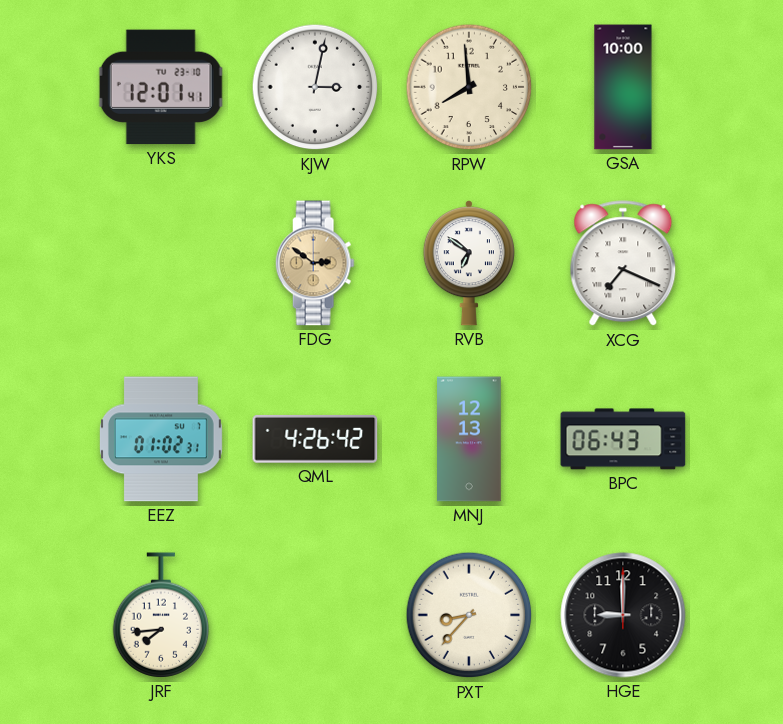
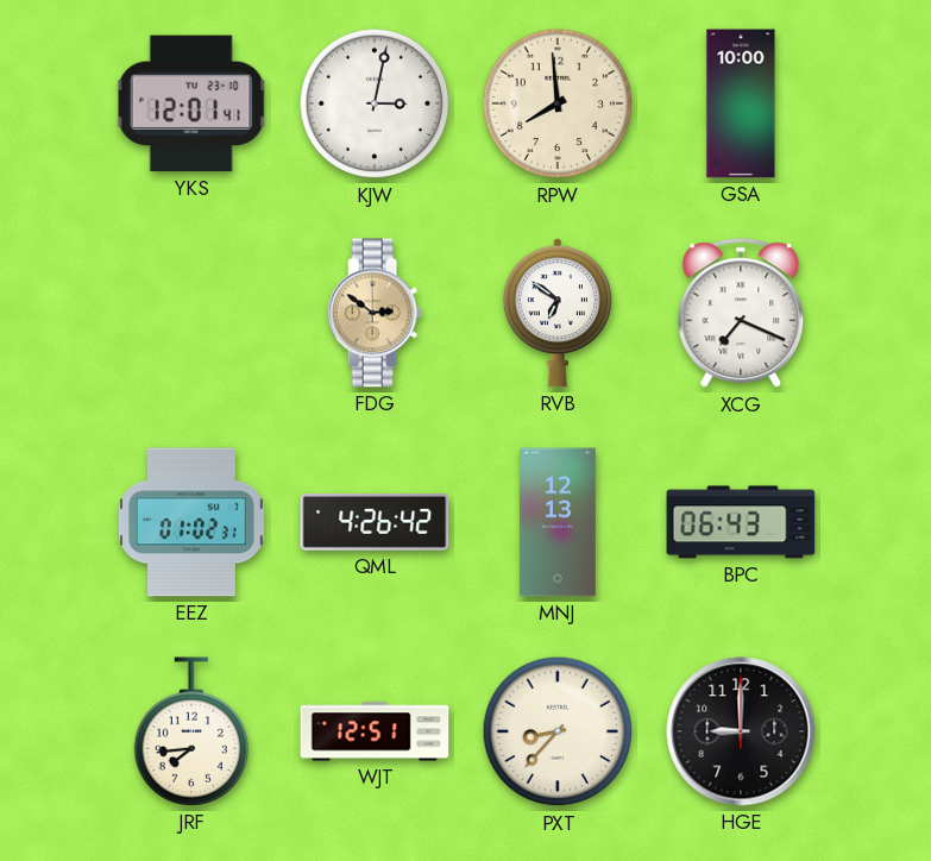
WJT: none -> 12:51
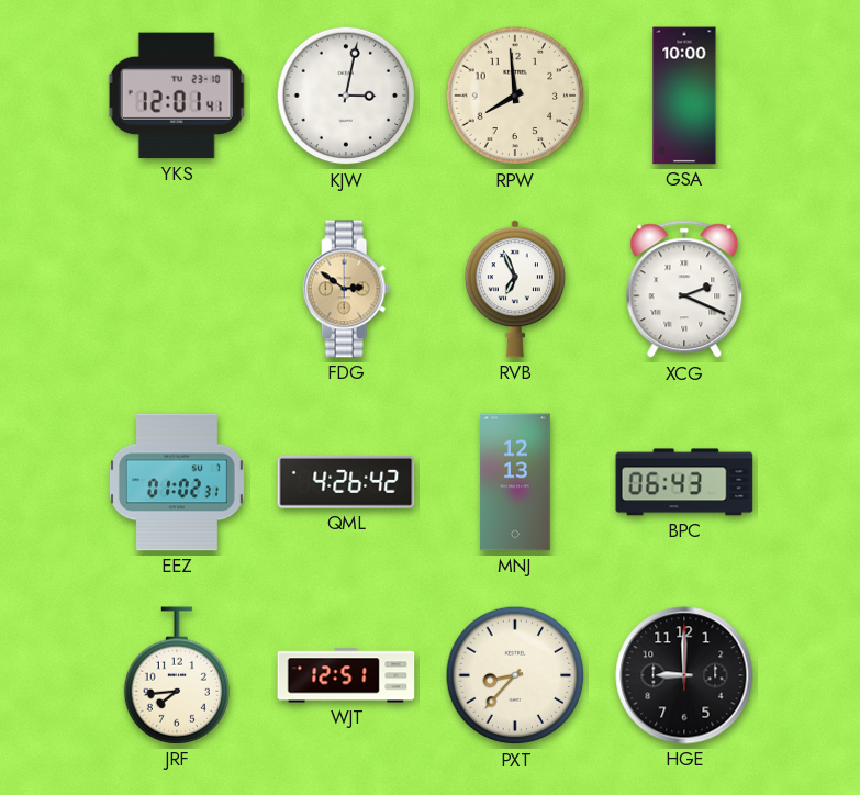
RVB: 6:51 -> 6:56
XCG: 7:19 -> 2:19
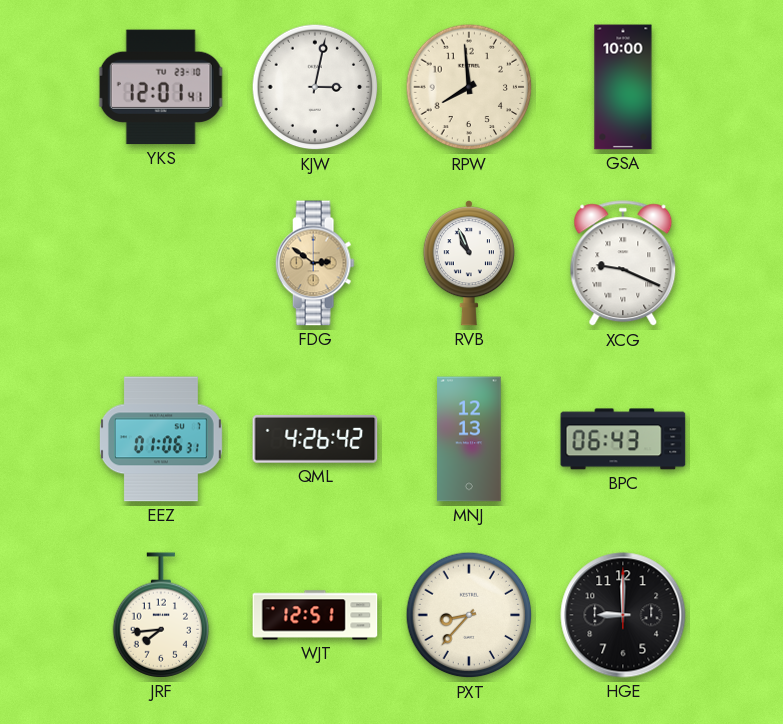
RVB: 6:56 -> 10:56
XCG: 2:19 -> 9:19
EEZ: 01:02 -> 01:06
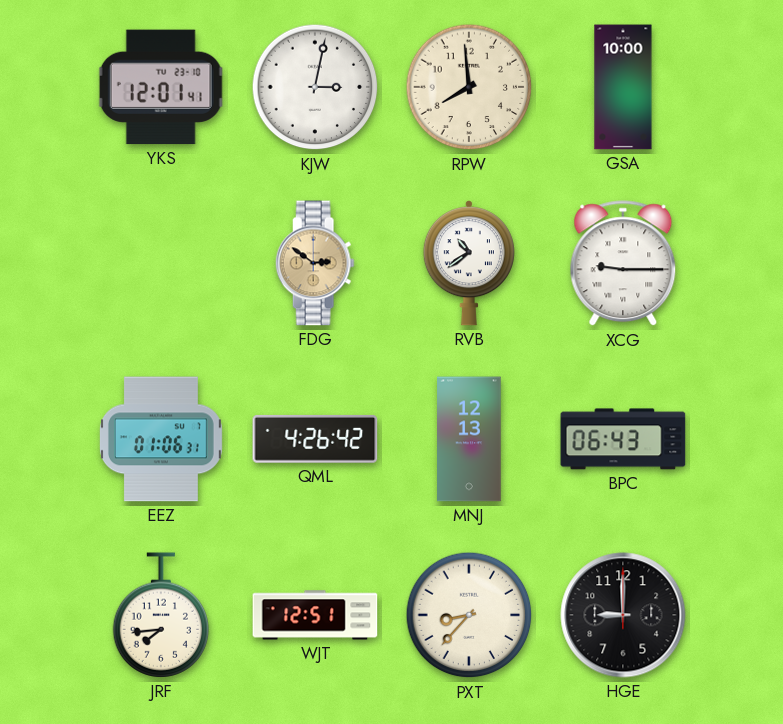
RVB: 10:56 -> 10:39
XCG: 9:19 -> 9:15
